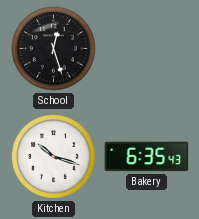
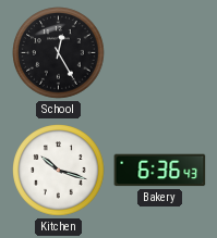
School: 12:27 -> 12:25
Bakery: 6:35 -> 6:36
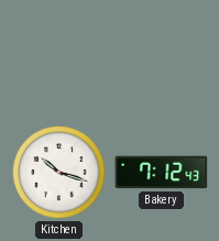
School: 12:25 -> none
Bakery: 6:36 -> 7:12
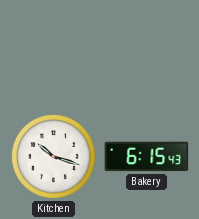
Bakery: 7:12 -> 6:15
